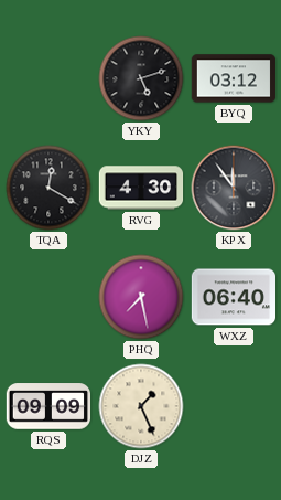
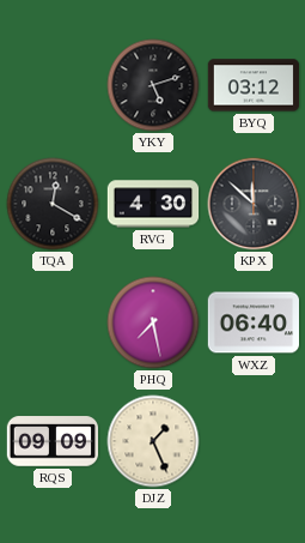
KPX: 11:54 -> 11:52
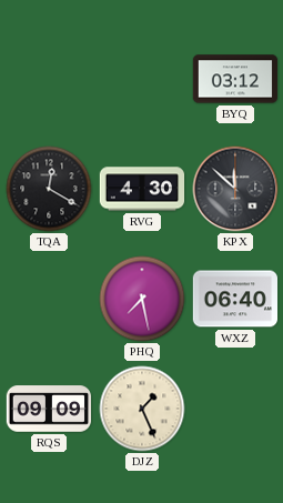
YKY: 5:12 -> none
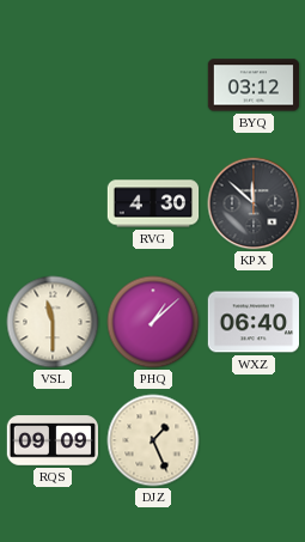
TQA: 12:20 -> none
VSL: none -> 11:30
PHQ: 7:28 -> 1:08
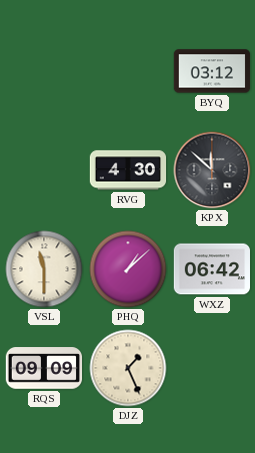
WXZ: 06:40 -> 06:42
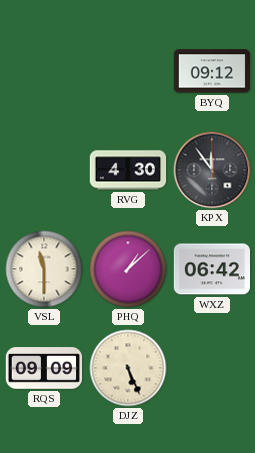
BYQ: 03:12 -> 09:12
KPX: 11:52 -> 11:54
DJZ: 1:26 -> 5:26
